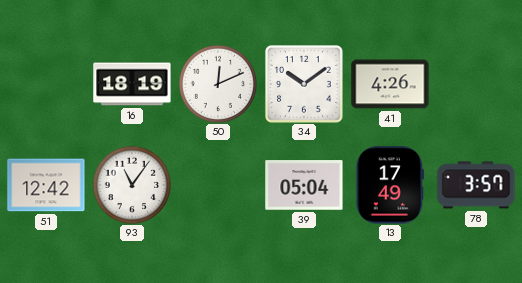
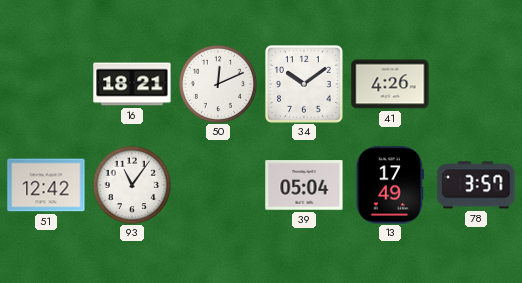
16: 18:19 -> 18:21
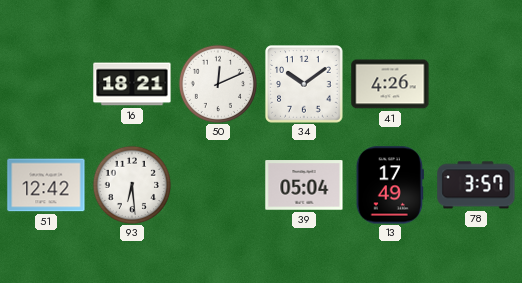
93: 11:06 -> 6:29
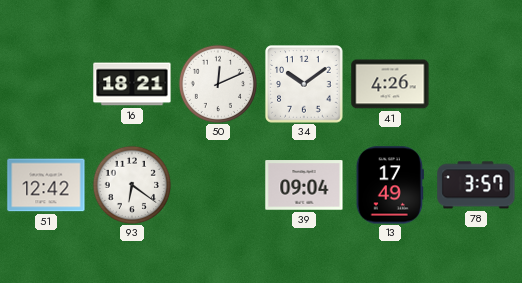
93: 6:29 -> 6:21
39: 05:04 -> 09:04
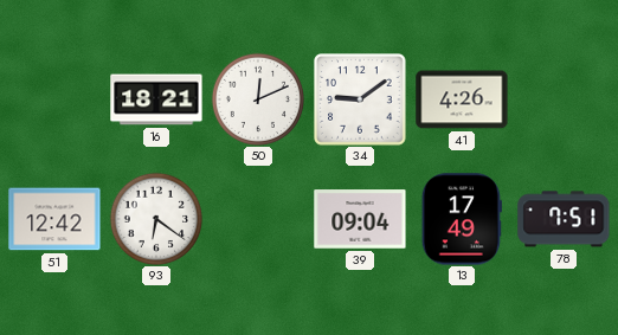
34: 10:09 -> 9:09
78: 3:57 -> 7:51
